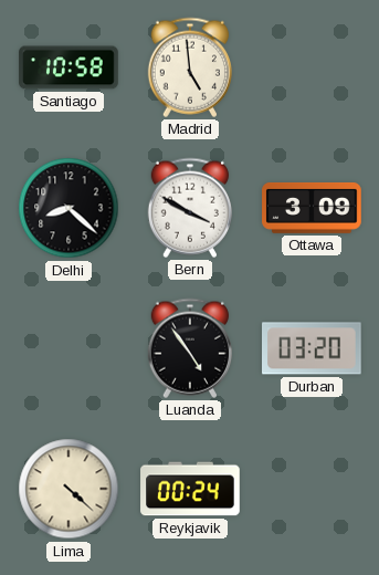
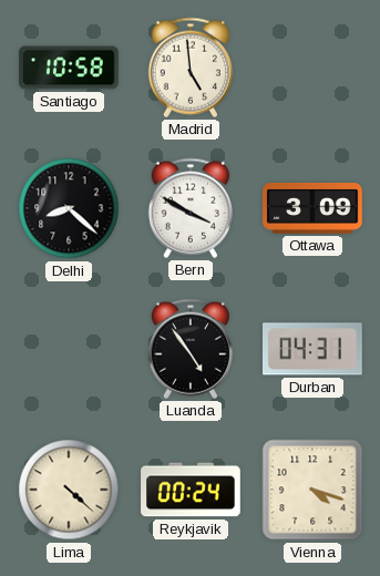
Durban: 03:20 -> 04:31
Vienna: none -> 4:18
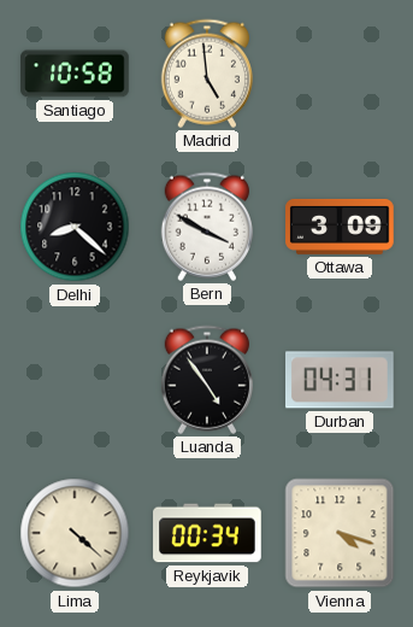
Reykjavik: 00:24 -> 00:34
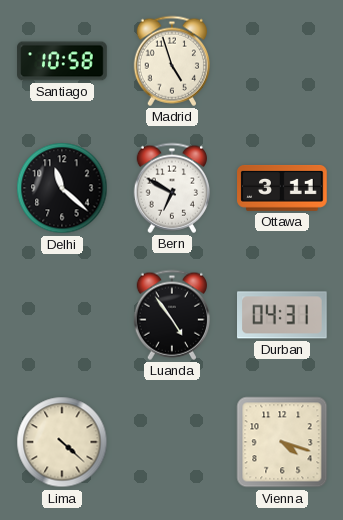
Madrid: 4:59 -> 4:57
Delhi: 8:22 -> 11:22
Bern: 3:50 -> 6:50
Ottawa: 3:09 -> 3:11
Reykjavik: 00:34 -> none
